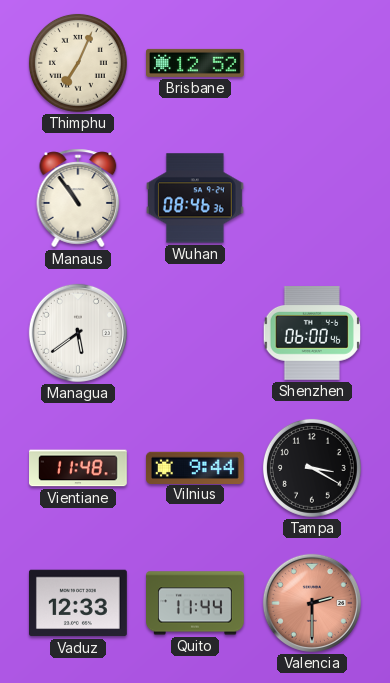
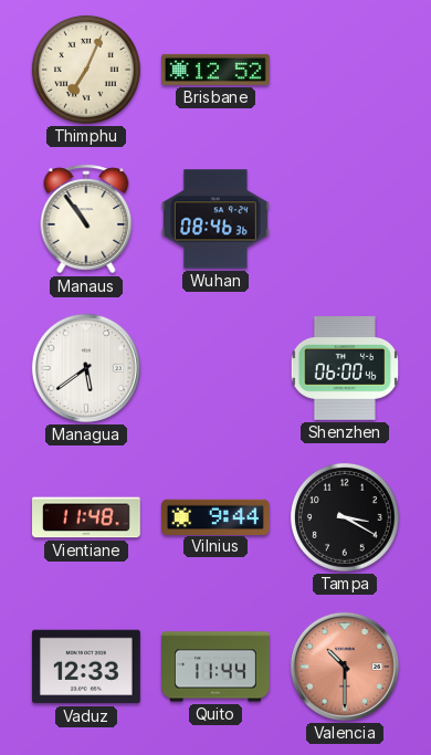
Valencia: 2:30 -> 10:30
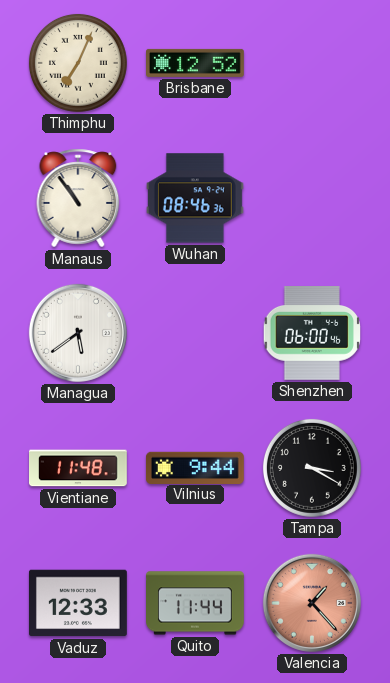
Valencia: 10:30 -> 1:23
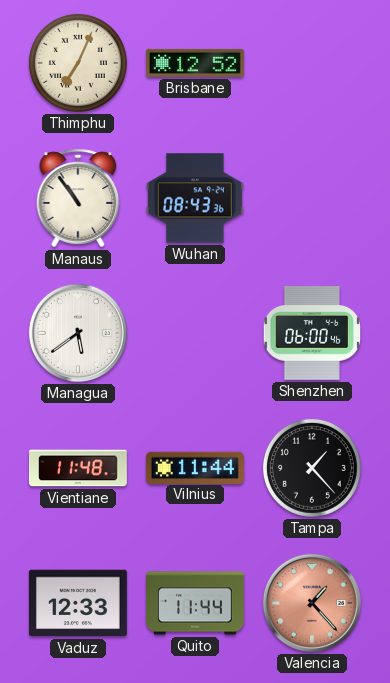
Wuhan: 08:46 -> 08:43
Vilnius: 9:44 -> 11:44
Tampa: 3:20 -> 1:23
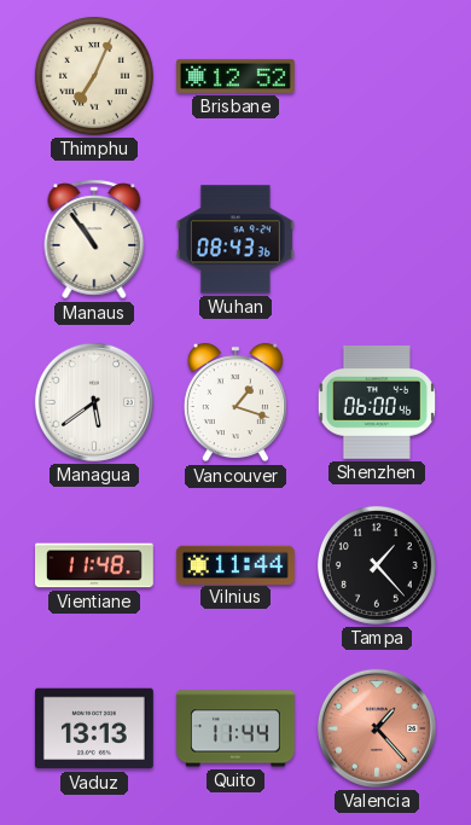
Vancouver: none -> 1:18
Vaduz: 12:33 -> 13:13
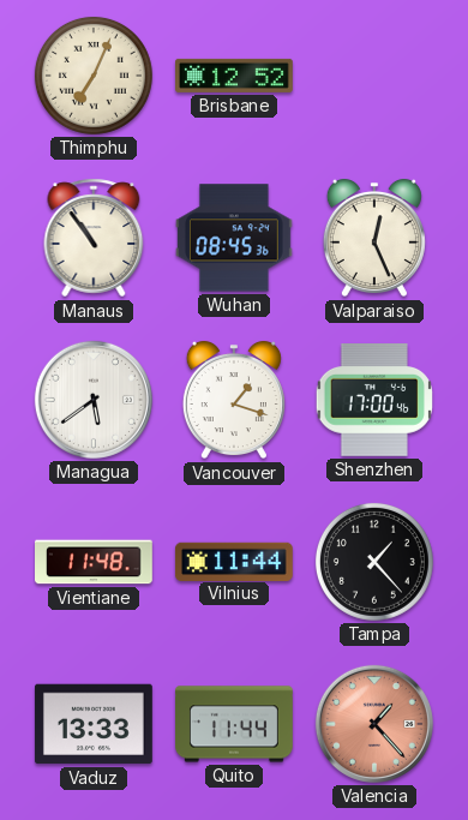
Wuhan: 08:43 -> 08:45
Valparaiso: none -> 12:26
Shenzhen: 06:00 -> 17:00
Vaduz: 13:13 -> 13:33
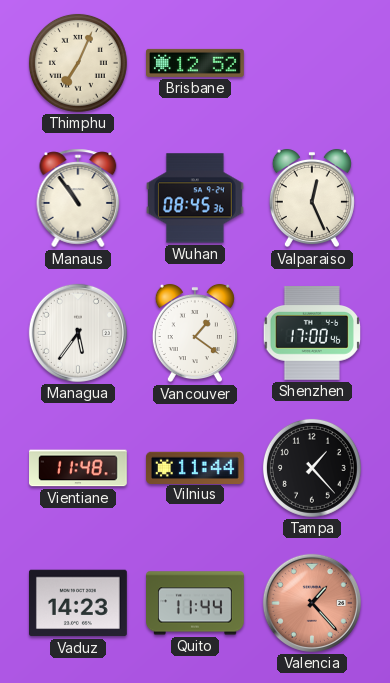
Managua: 5:39 -> 5:36
Vancouver: 1:18 -> 1:21
Vaduz: 13:33 -> 14:23
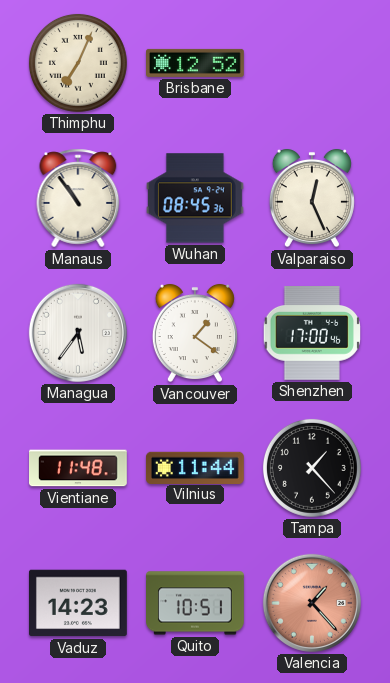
Quito: 11:44 -> 10:51
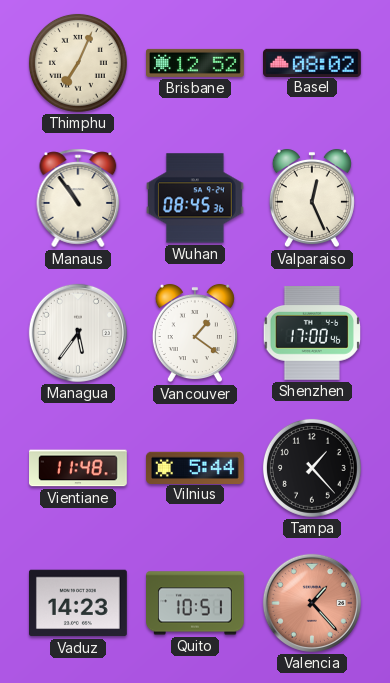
Basel: none -> 08:02
Vilnius: 11:44 -> 5:44
